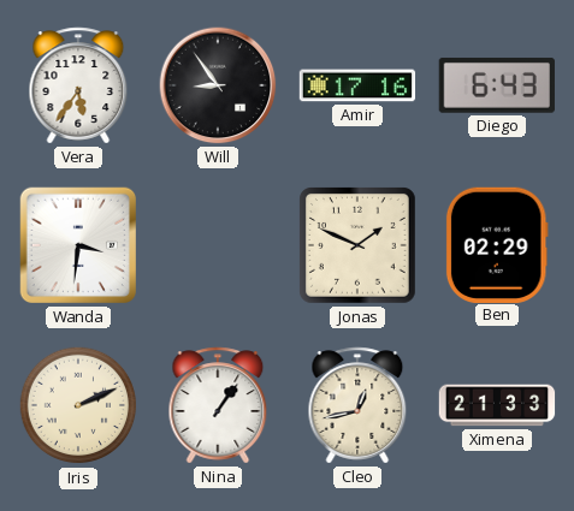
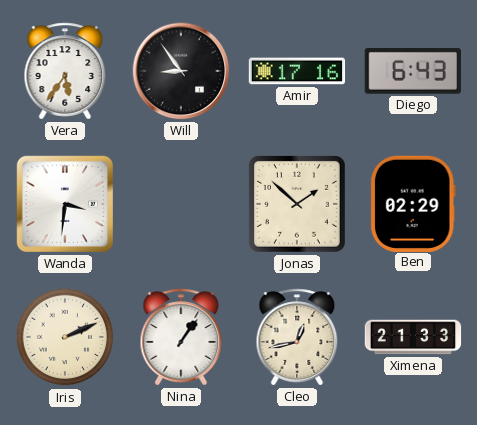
Jonas: 1:49 -> 1:52
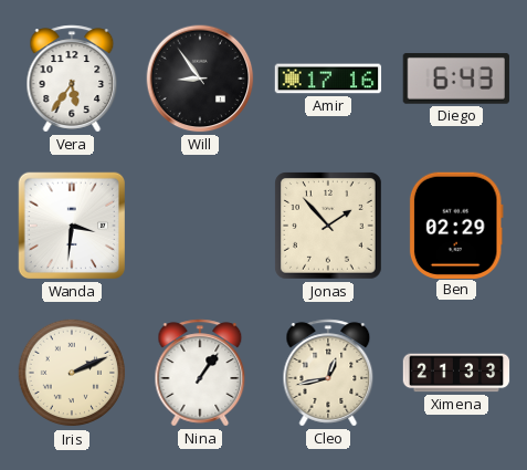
Jonas: 1:52 -> 1:53
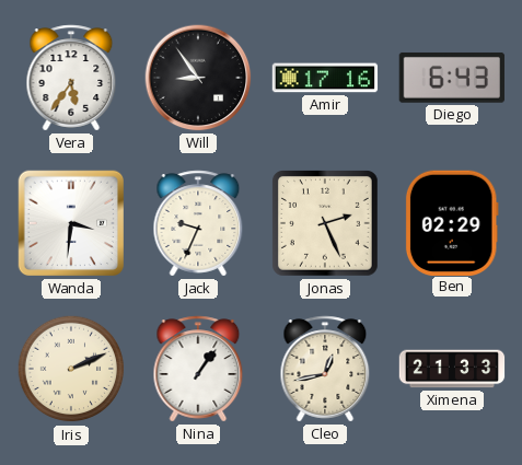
Jack: none -> 9:34
Jonas: 1:53 -> 2:26
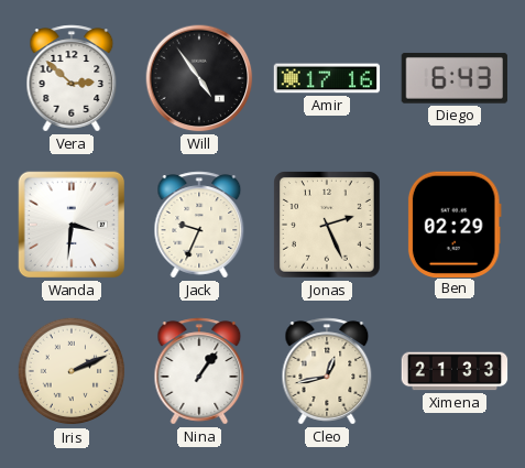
Vera: 5:36 -> 2:52
Will: 8:54 -> 4:54
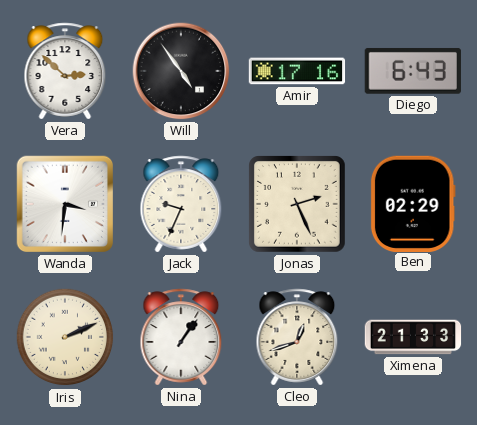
Cleo: 12:43 -> 12:42
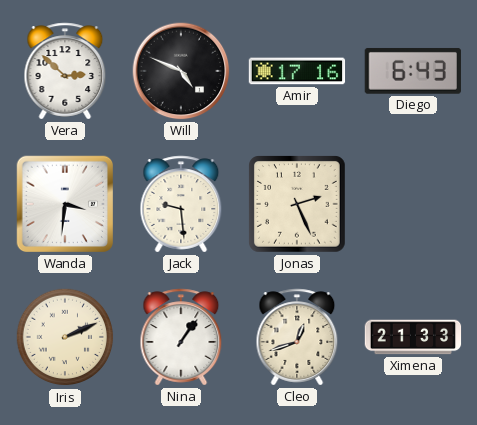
Will: 4:54 -> 4:49
Jack: 9:34 -> 9:29
Ben: 02:29 -> none
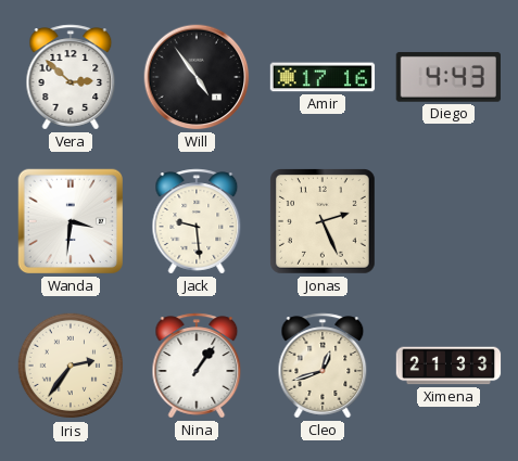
Will: 4:49 -> 4:54
Diego: 6:43 -> 4:43
Iris: 2:11 -> 2:36
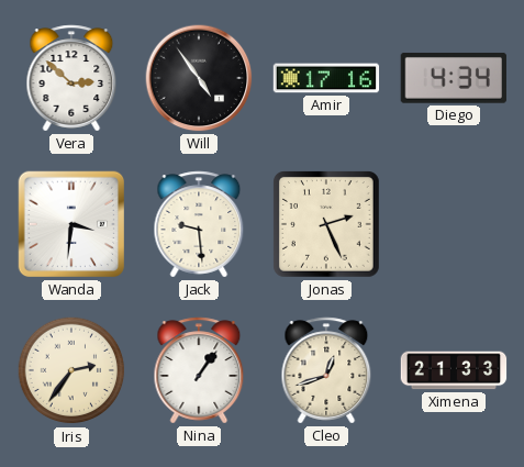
Diego: 4:43 -> 4:34
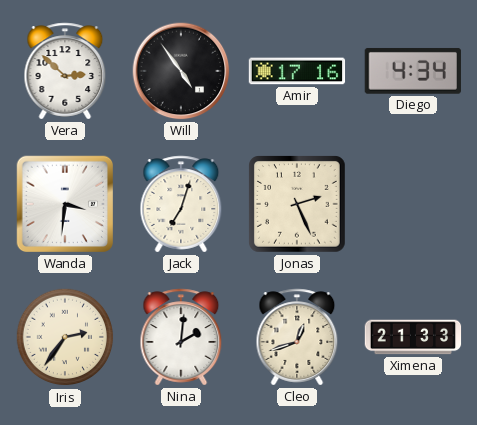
Jack: 9:29 -> 7:03
Nina: 1:06 -> 2:01
